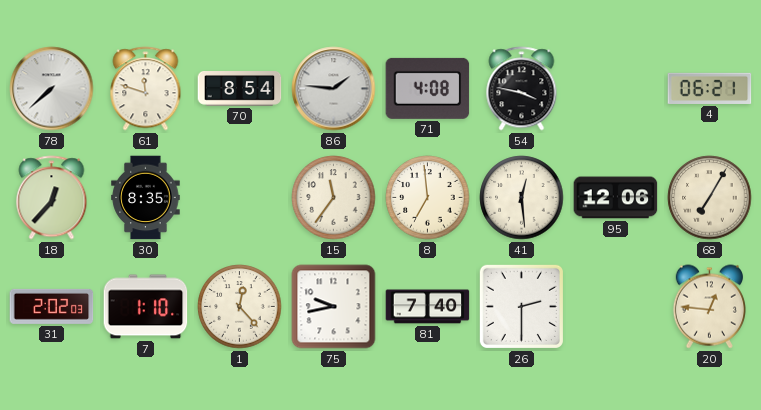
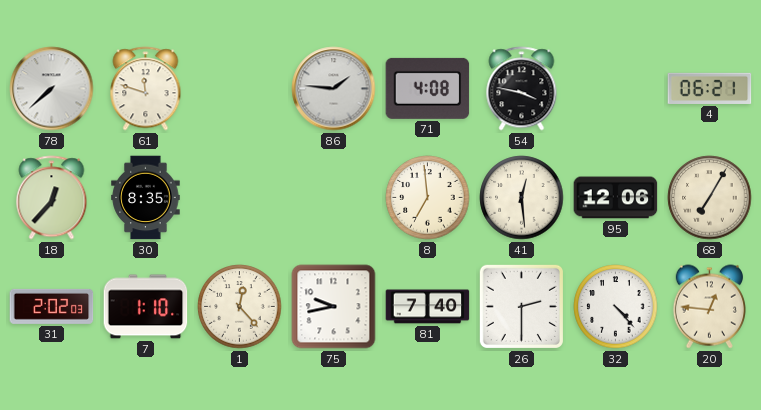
70: 8:54 -> none
15: 11:36 -> none
32: none -> 4:23
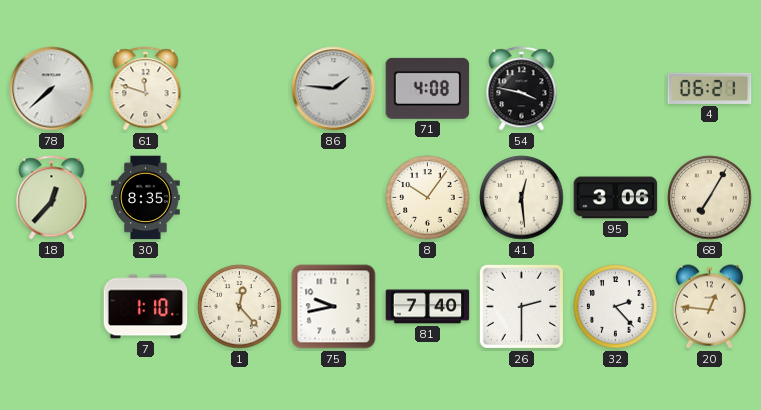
8: 6:59 -> 10:06
95: 12:06 -> 3:06
31: 2:02 -> none
32: 4:23 -> 2:23
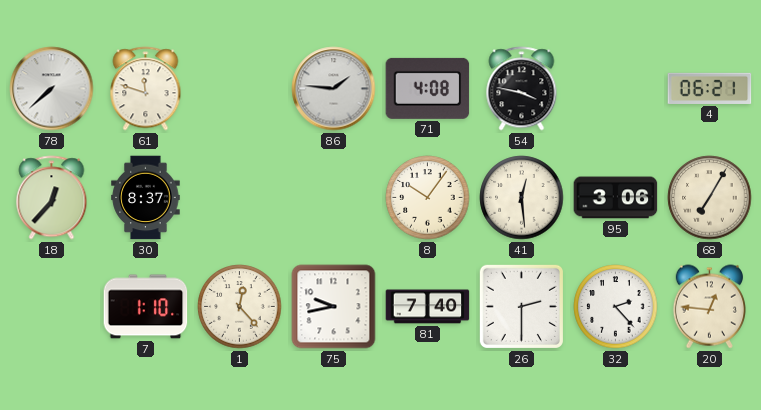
30: 8:35 -> 8:37
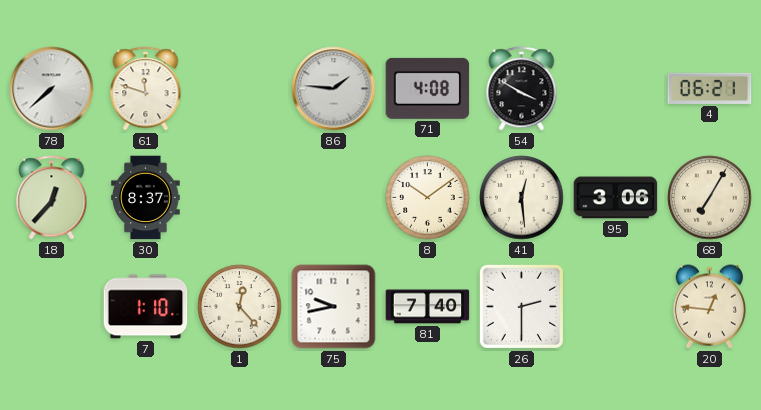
54: 3:47 -> 3:50
8: 10:06 -> 10:09
32: 2:23 -> none
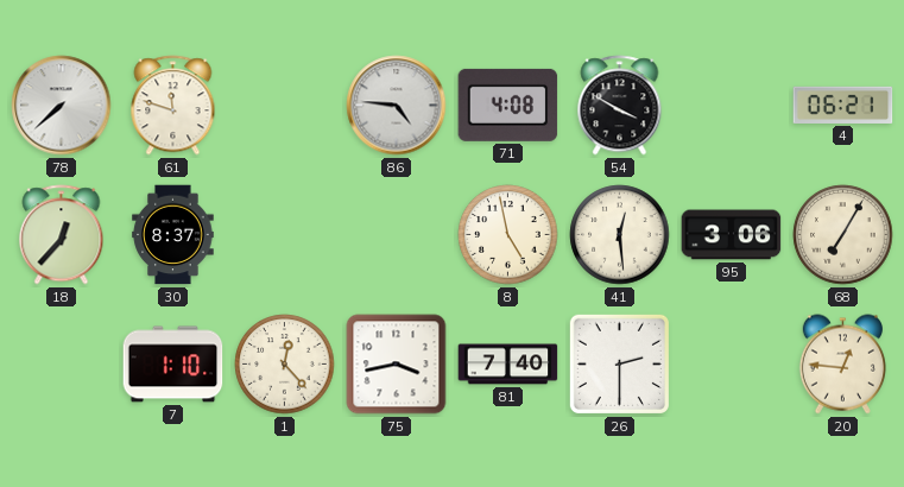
86: 1:46 -> 4:46
8: 10:09 -> 4:58
75: 9:43 -> 3:43
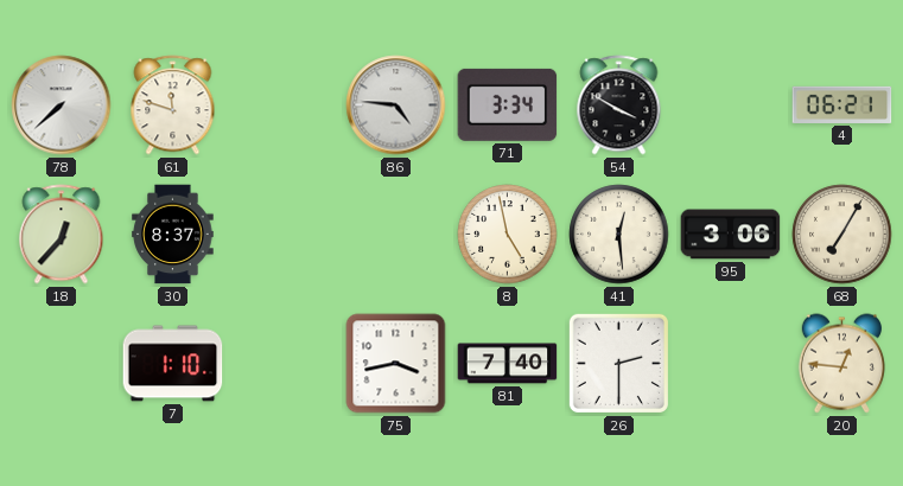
71: 4:08 -> 3:34
1: 12:23 -> none
